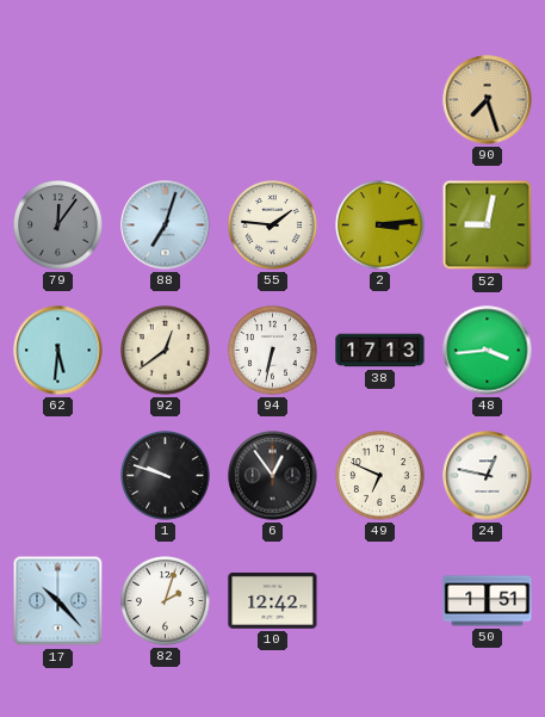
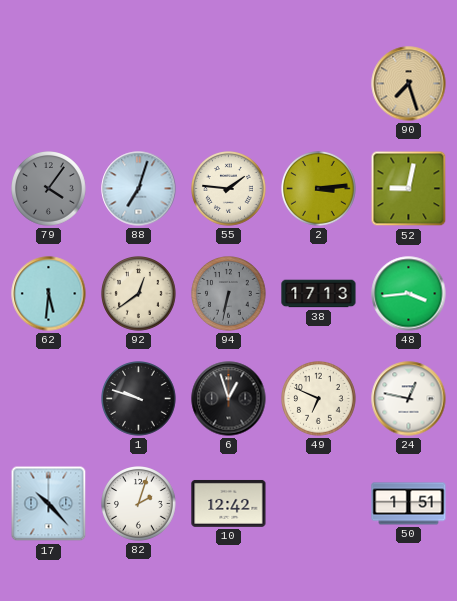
79: 12:06 -> 4:06
94 dial: white -> grey
6: 12:54 -> 12:57
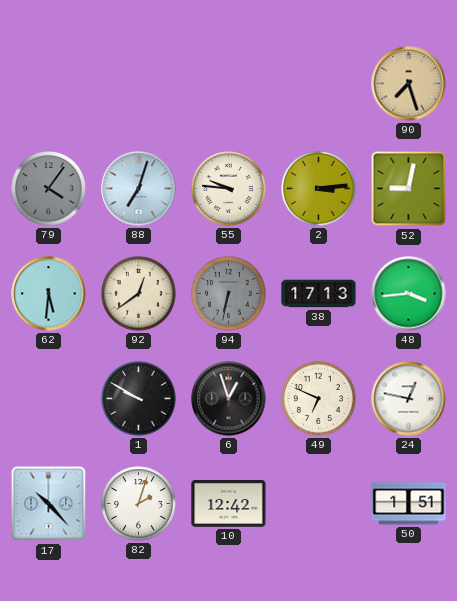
55: 1:46 -> 9:46
1: 9:48 -> 9:50
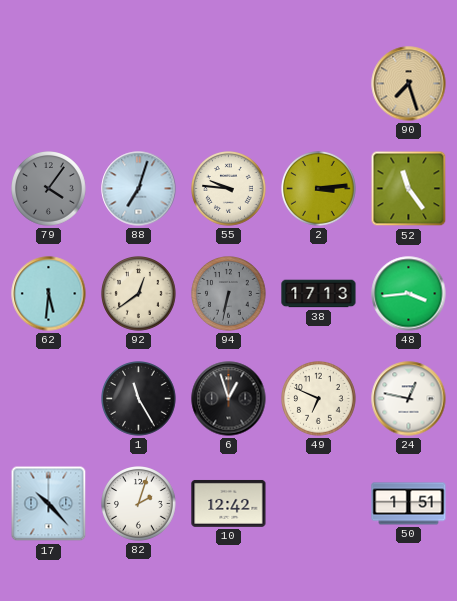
52: 9:02 -> 11:24
1: 9:50 -> 11:25
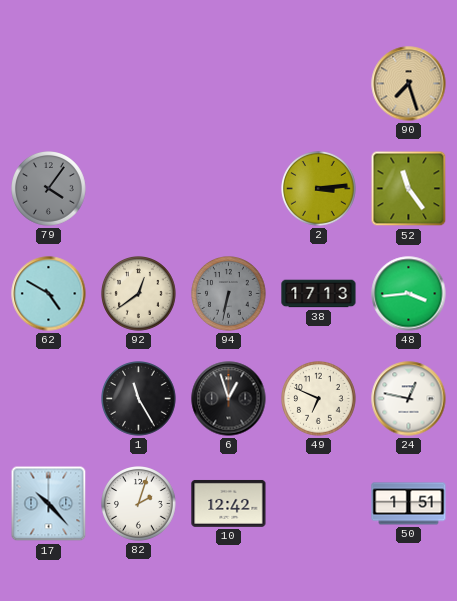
88: 7:03 -> none
55: 9:46 -> none
62: 5:31 -> 4:50
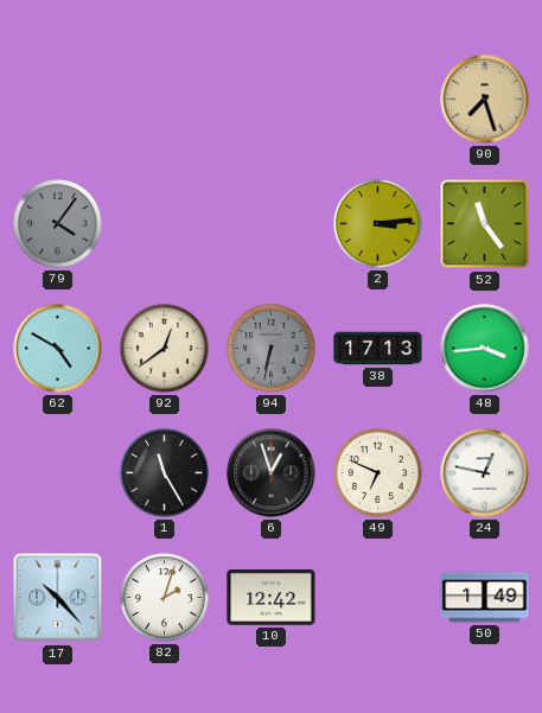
50: 1:51 -> 1:49
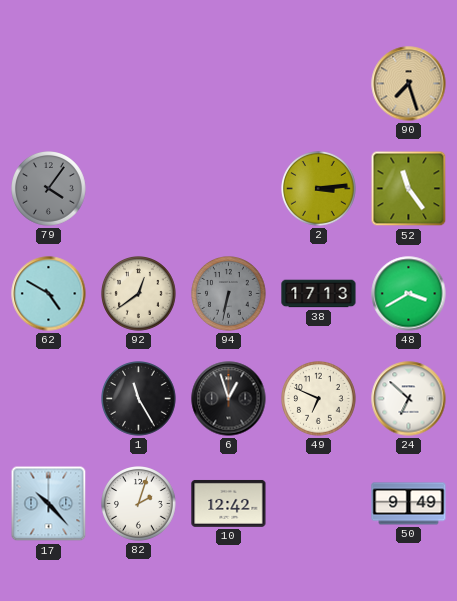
48: 3:44 -> 3:40
24: 12:47 -> 6:52
50: 1:49 -> 9:49
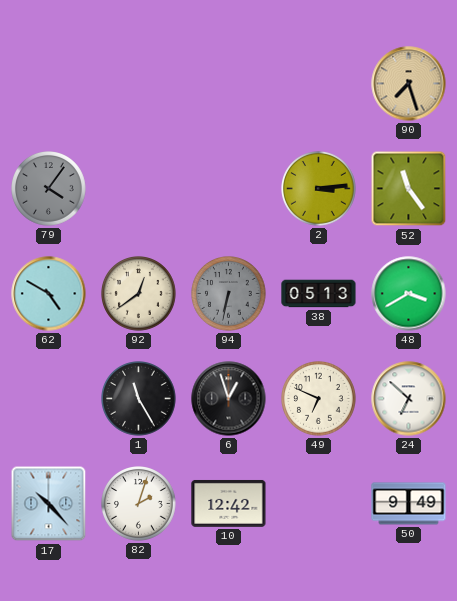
38: 17:13 -> 05:13
